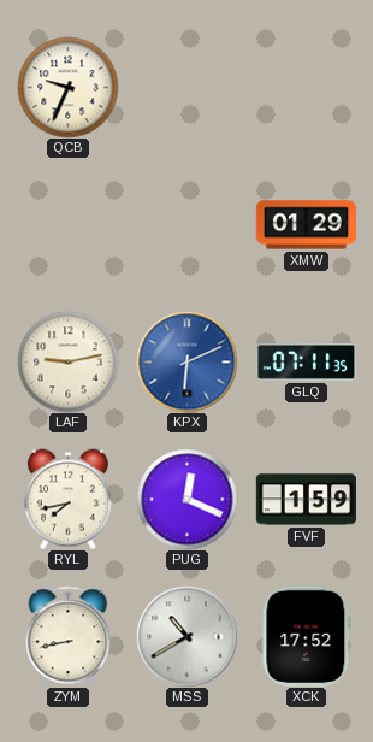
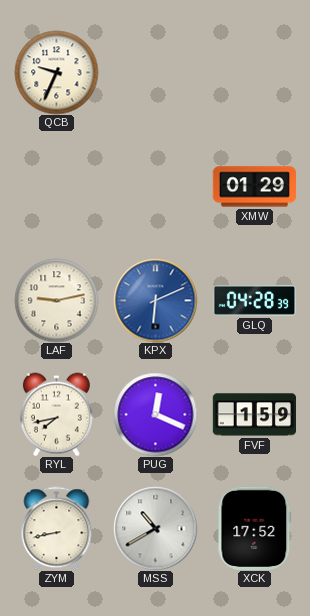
GLQ: 07:11 -> 04:28
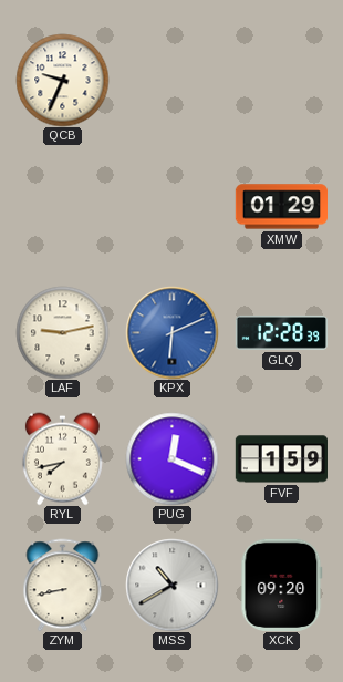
GLQ: 04:28 -> 12:28
XCK: 17:52 -> 09:20
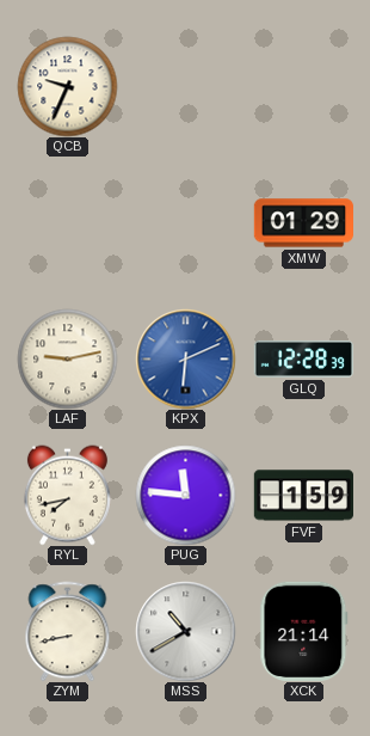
PUG: 12:19 -> 11:46
XCK: 09:20 -> 21:14
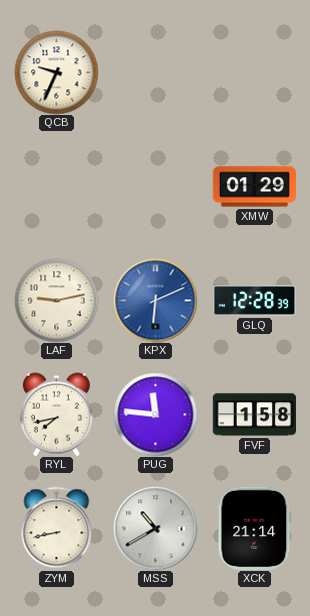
FVF: 1:59 -> 1:58
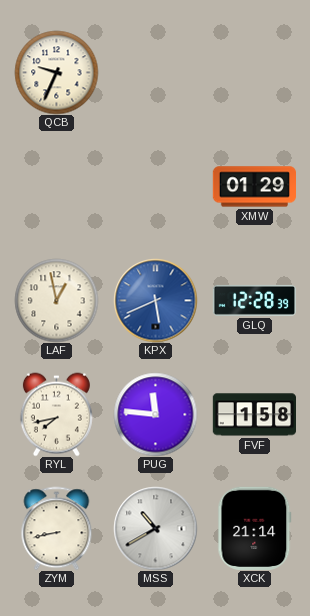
LAF: 9:13 -> 12:58
KPX: 6:11 -> 5:41
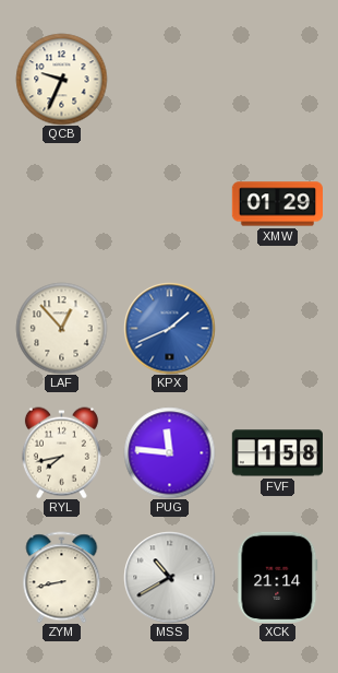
LAF: 12:58 -> 12:53
KPX: 5:41 -> 1:41
GLQ: 12:28 -> none
